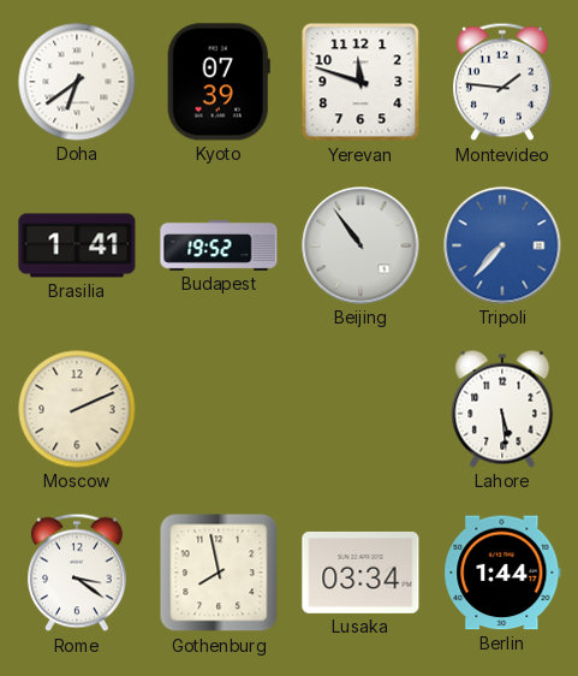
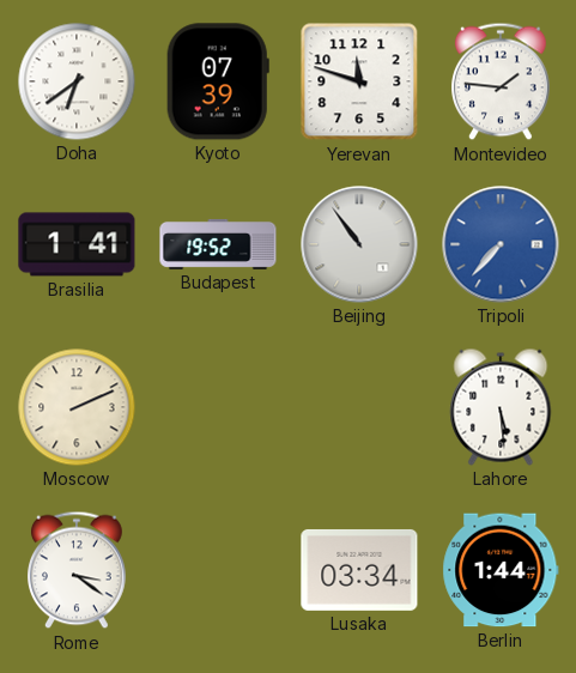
Gothenburg: 7:58 -> none
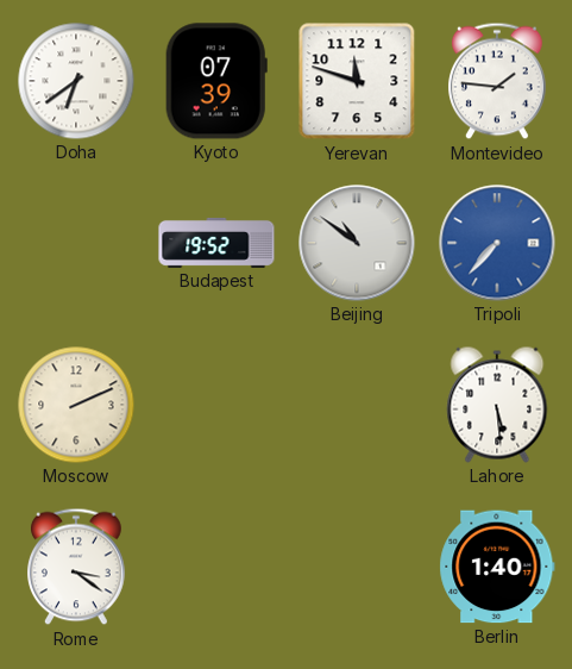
Brasilia: 1:41 -> none
Beijing: 10:54 -> 10:51
Lusaka: 03:34 -> none
Berlin: 1:44 -> 1:40
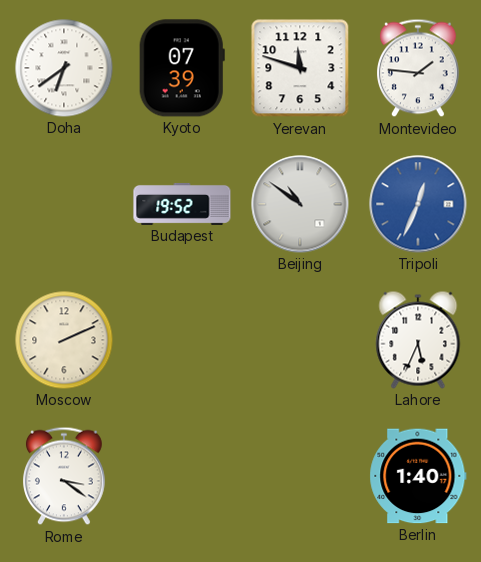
Tripoli: 7:37 -> 12:34
Lahore: 5:29 -> 5:34
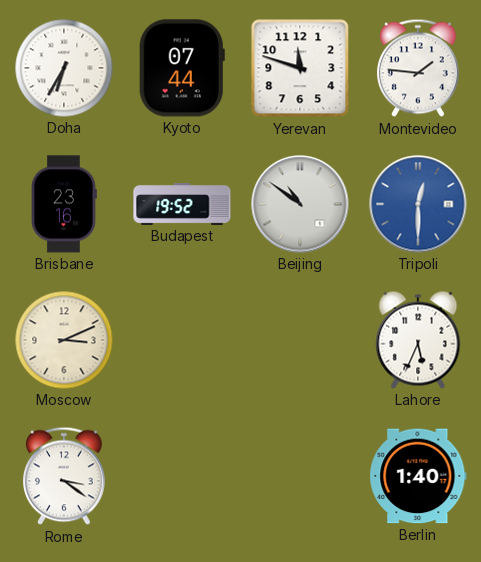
Doha: 6:39 -> 6:35
Kyoto: 07:39 -> 07:44
Brisbane: none -> 23:16
Tripoli: 12:34 -> 12:30
Moscow: 2:11 -> 3:11
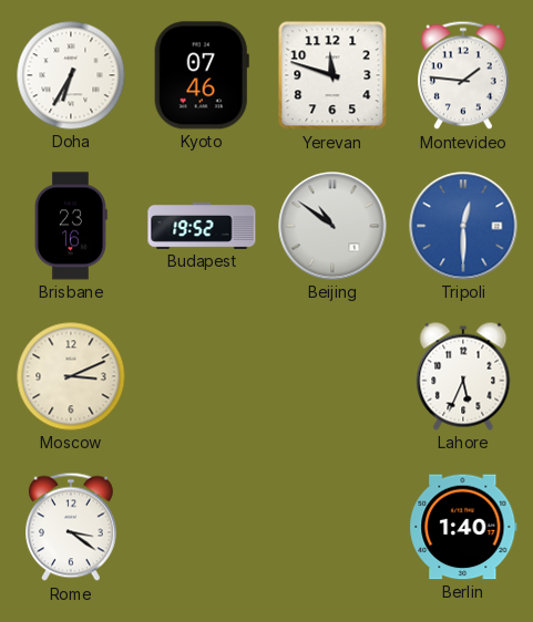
Kyoto: 07:44 -> 07:46
